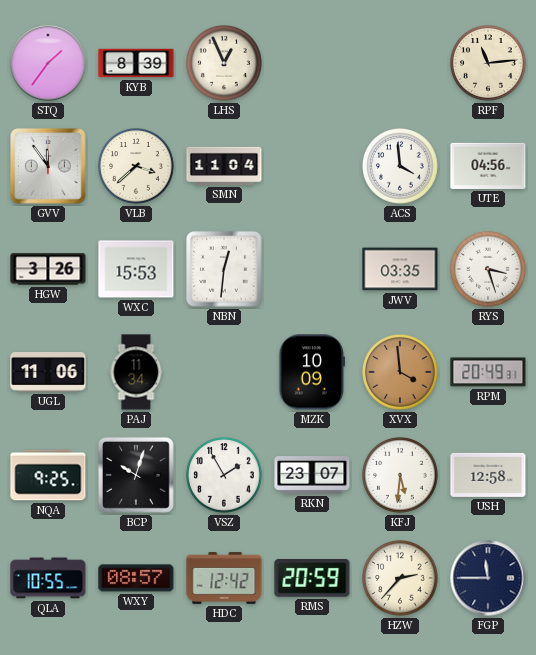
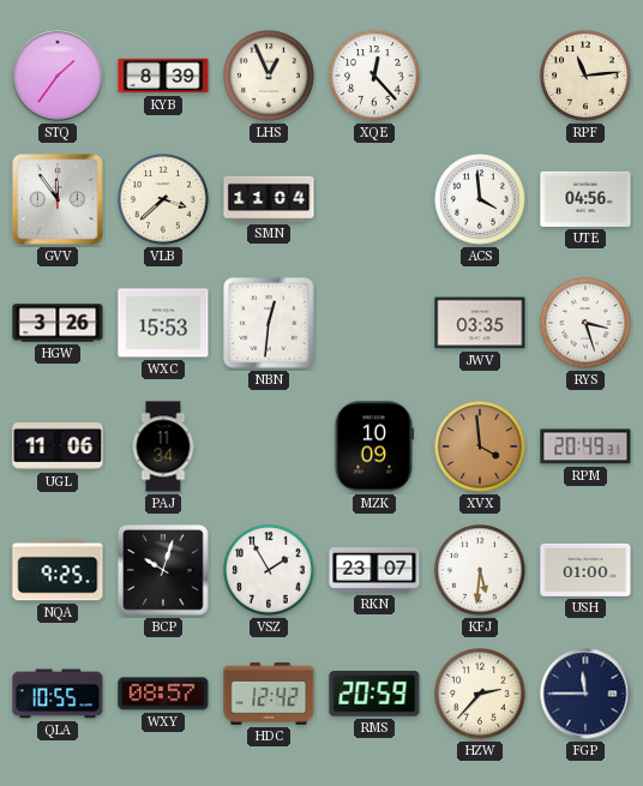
XQE: none -> 12:23
USH: 12:58 -> 01:00
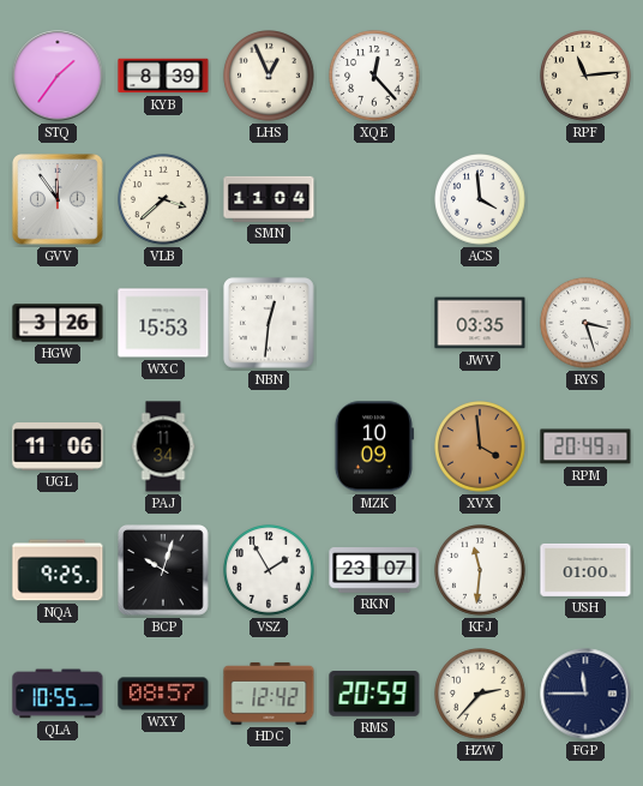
UTE: 04:56 -> none
KFJ: 5:31 -> 11:31
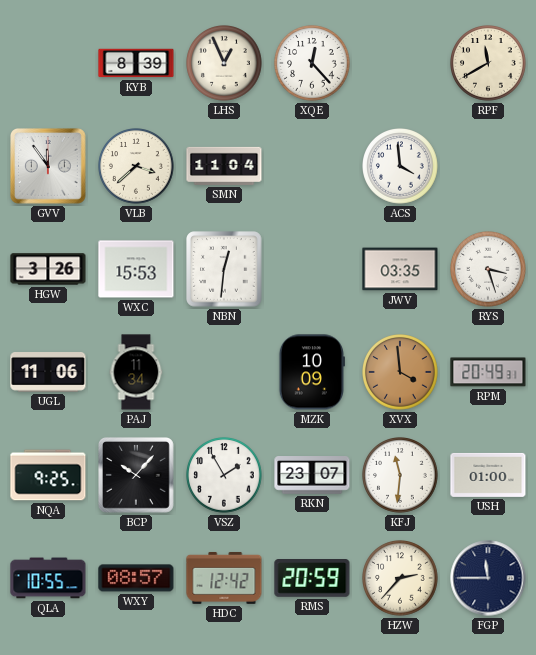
STQ: 1:36 -> none
RPF: 11:14 -> 11:40
BCP: 10:03 -> 10:07
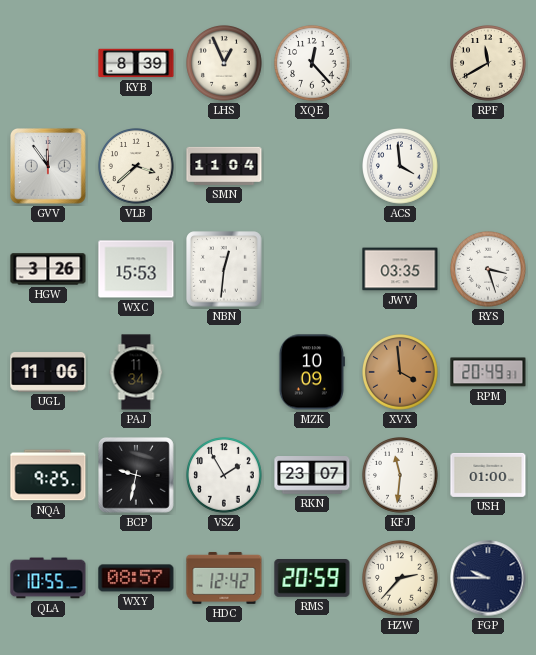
BCP: 10:07 -> 9:32
FGP: 11:45 -> 9:45
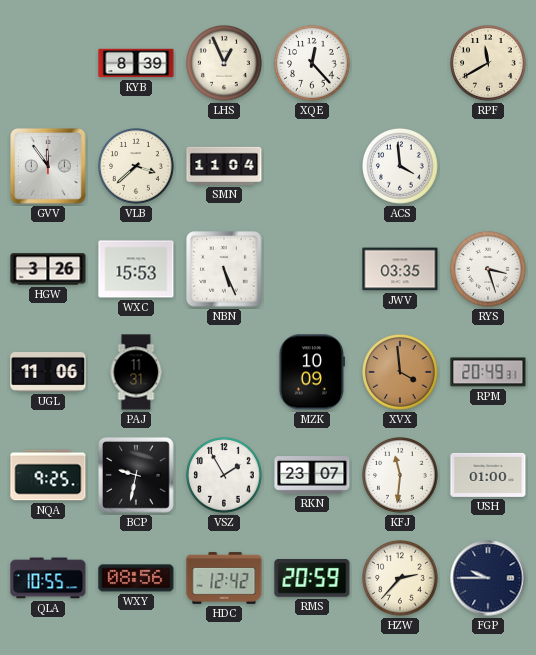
NBN: 12:31 -> 5:26
PAJ: 11:34 -> 11:31
WXY: 08:57 -> 08:56
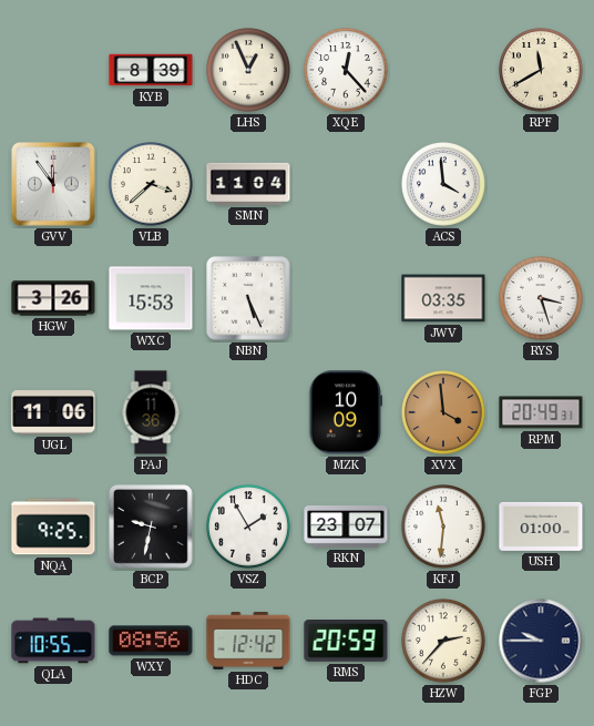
PAJ: 11:31 -> 11:36
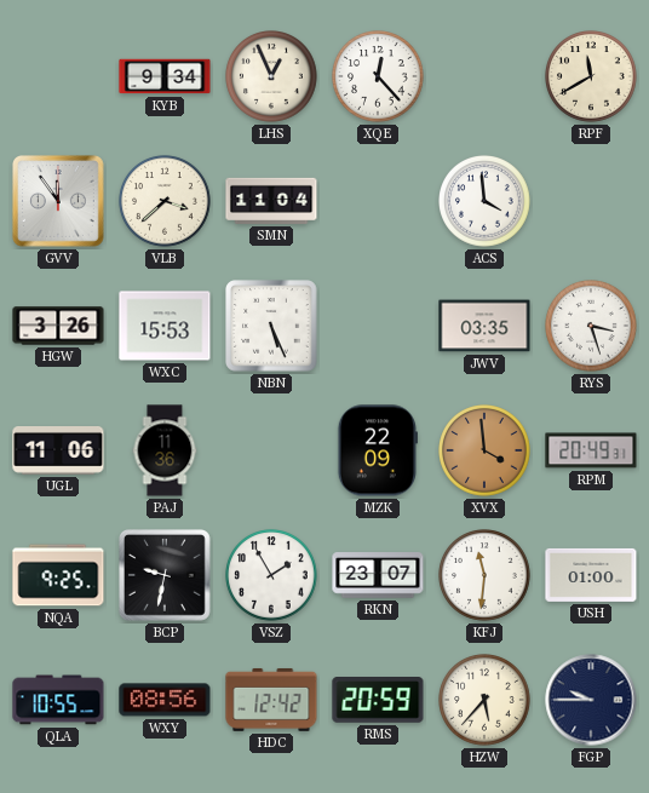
KYB: 8:39 -> 9:34
MZK: 10:09 -> 22:09
HZW: 2:37 -> 5:37
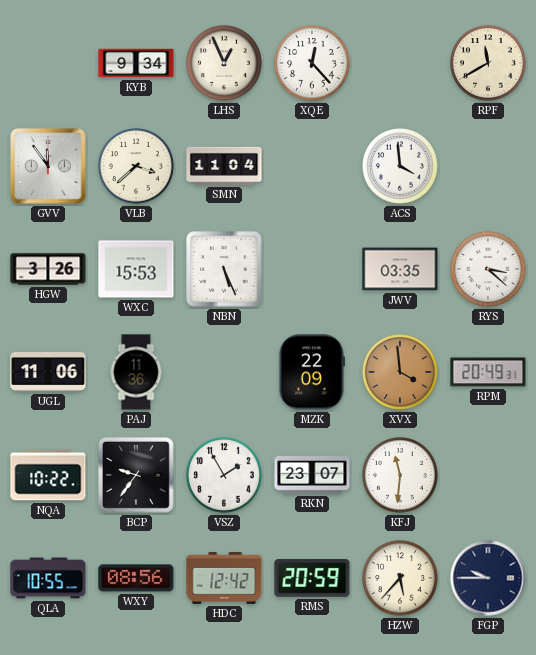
RYS: 3:27 -> 3:22
NQA: 9:25 -> 10:22
BCP: 9:32 -> 9:36
USH: 01:00 -> none
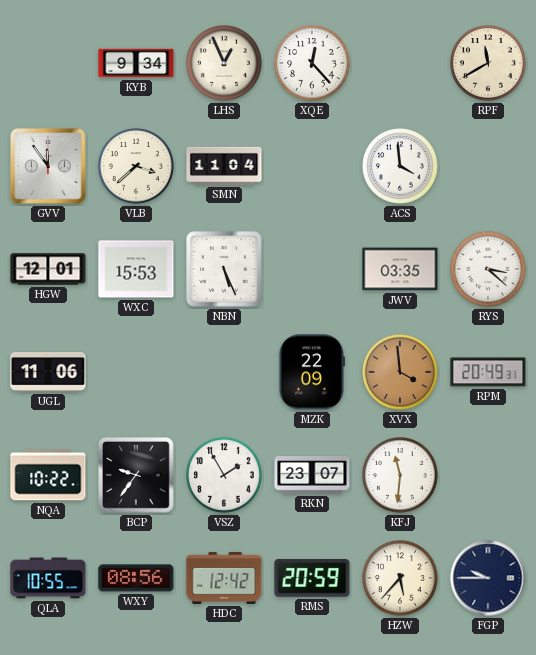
HGW: 3:26 -> 12:01
PAJ: 11:36 -> none
